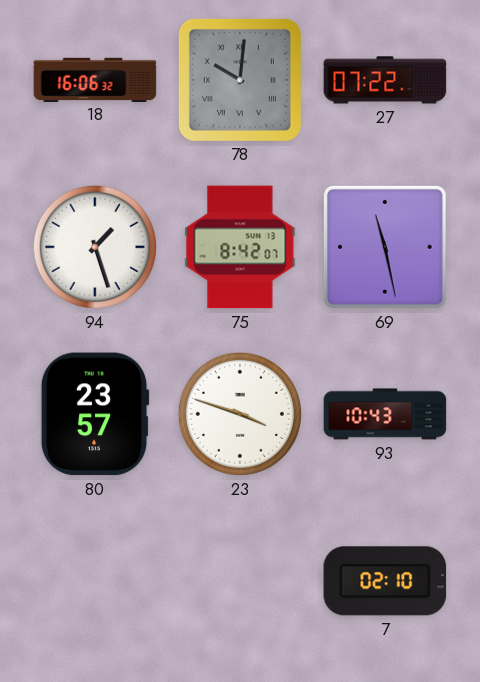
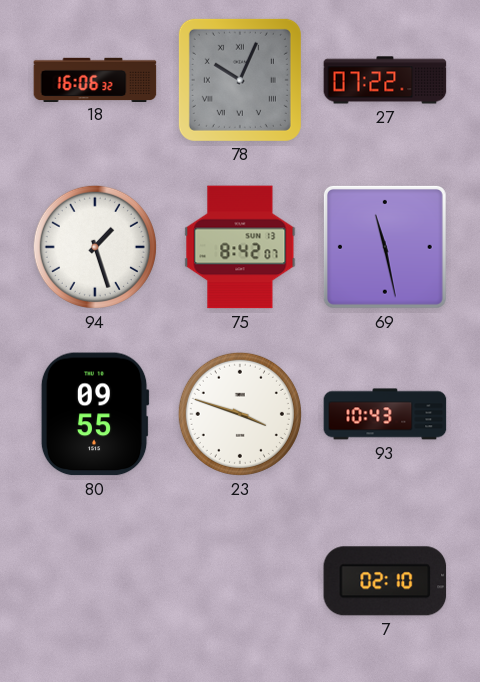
78: 10:01 -> 10:04
80: 23:57 -> 09:55
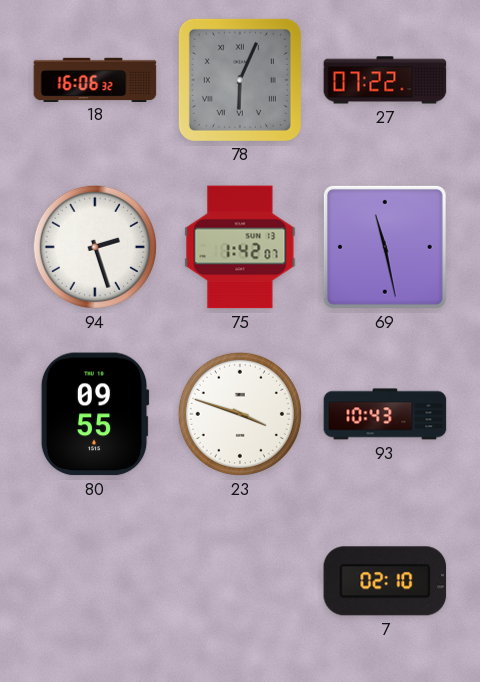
78: 10:04 -> 6:04
94: 1:27 -> 2:27
75: 8:42 -> 1:42
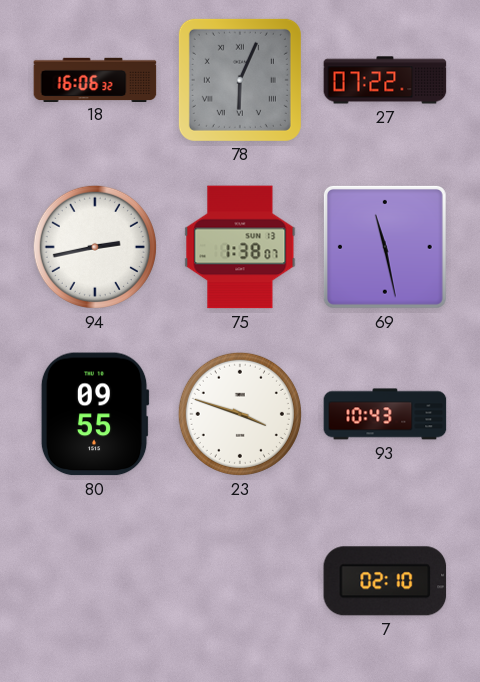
94: 2:27 -> 2:43
75: 1:42 -> 1:38
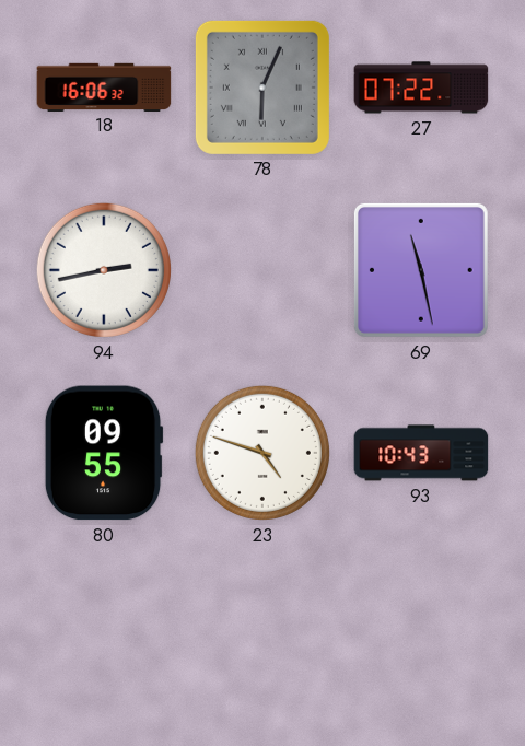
75: 1:38 -> none
23: 3:48 -> 4:48
7: 02:10 -> none
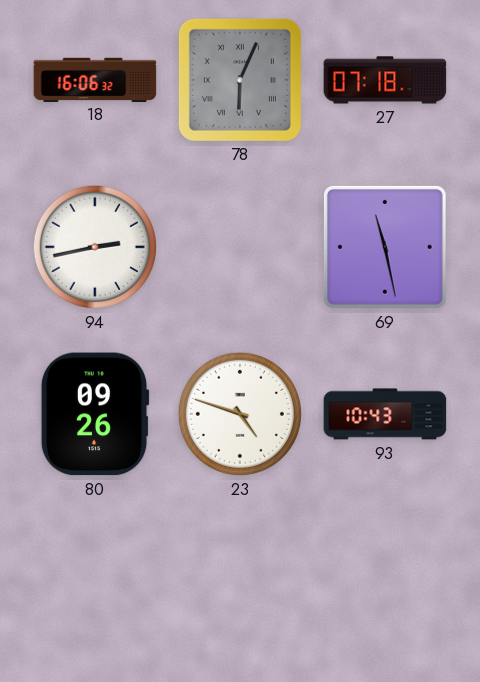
27: 07:22 -> 07:18
80: 09:55 -> 09:26
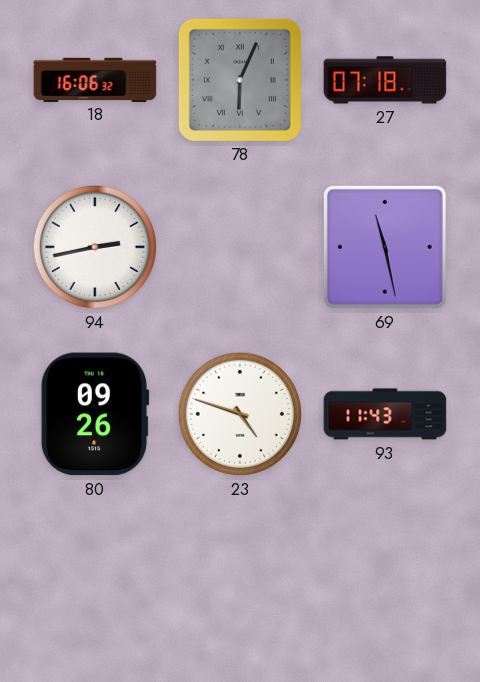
93: 10:43 -> 11:43
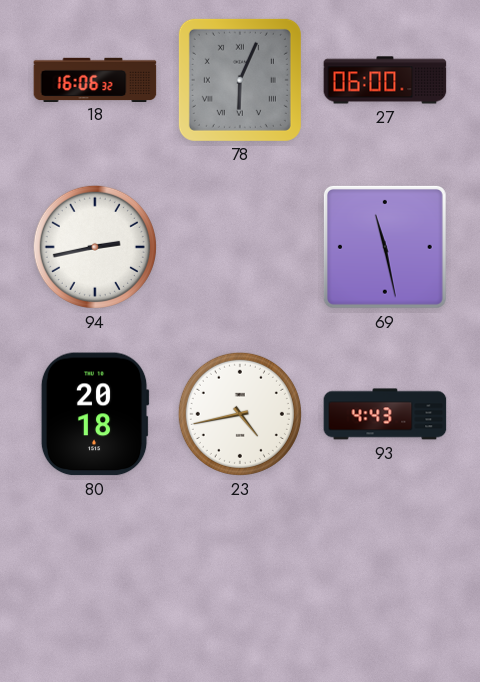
27: 07:18 -> 06:00
80: 09:26 -> 20:18
23: 4:48 -> 4:43
93: 11:43 -> 4:43
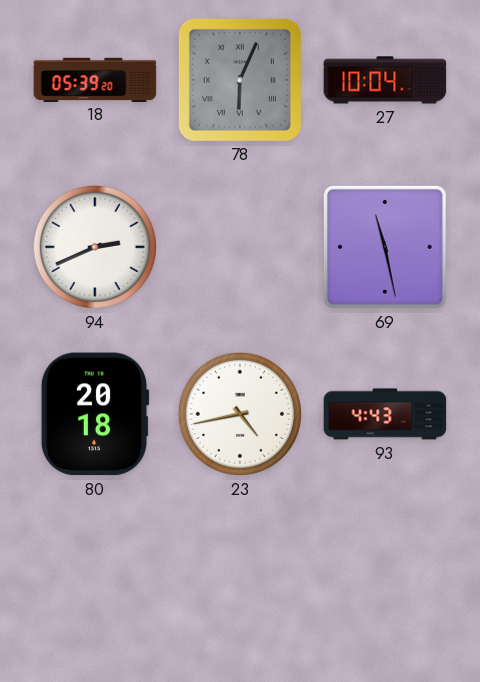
18: 16:06 -> 05:39
27: 06:00 -> 10:04
94: 2:43 -> 2:41
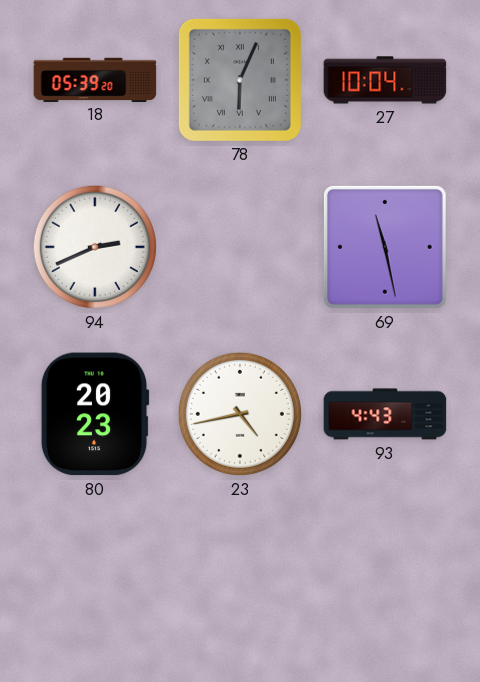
80: 20:18 -> 20:23
